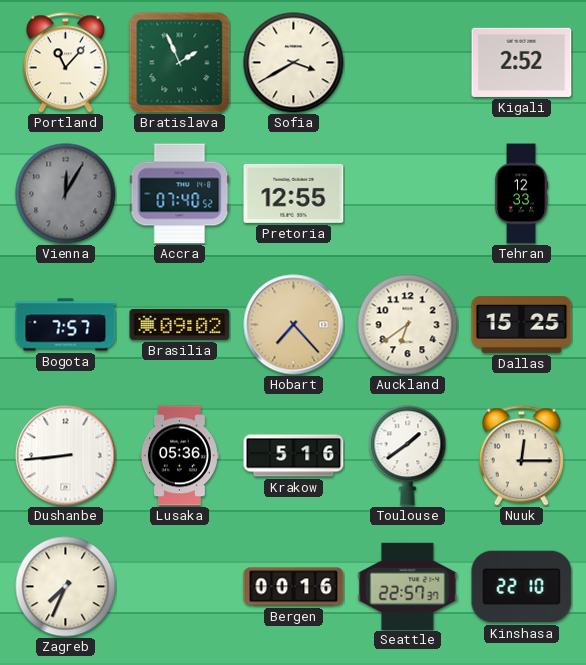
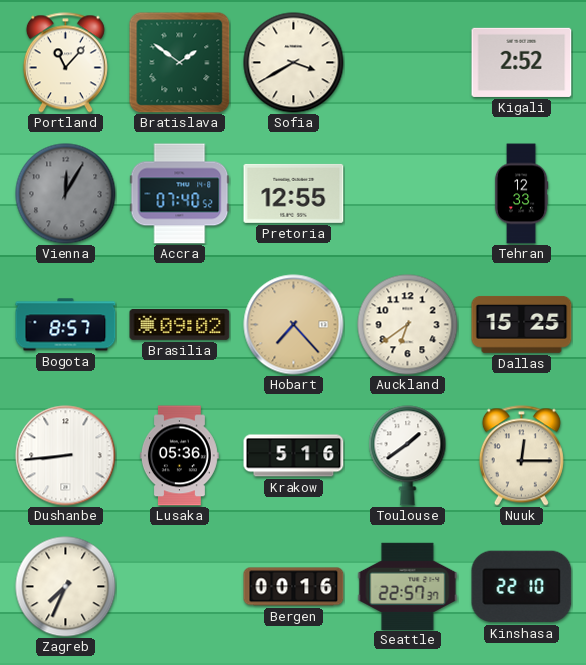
Bratislava: 1:56 -> 1:51
Bogota: 7:57 -> 8:57
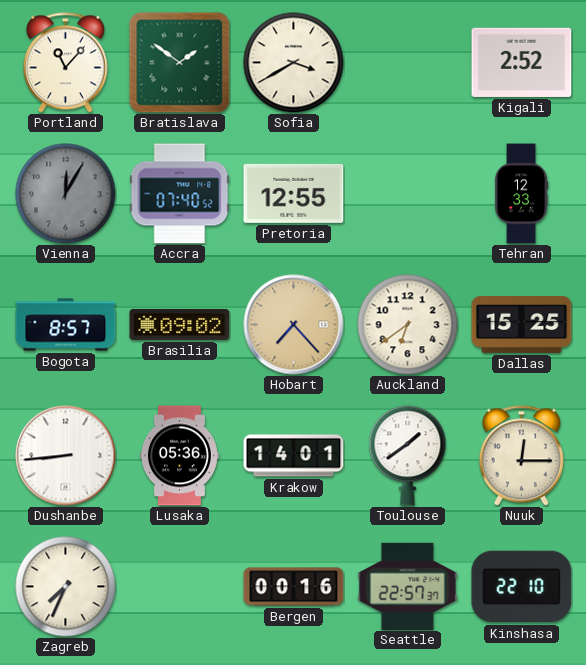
Krakow: 5:16 -> 14:01
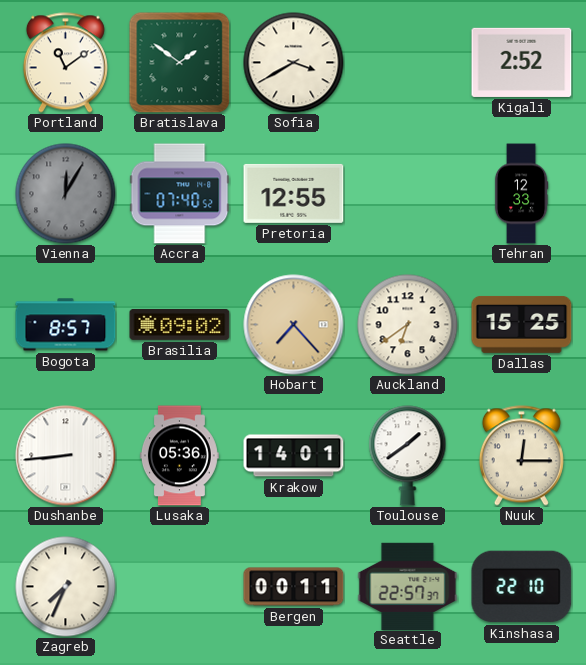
Portland: 11:07 -> 11:09
Bergen: 00:16 -> 00:11
